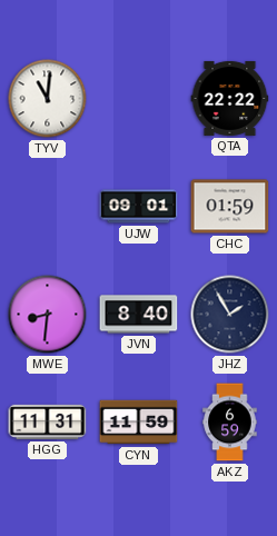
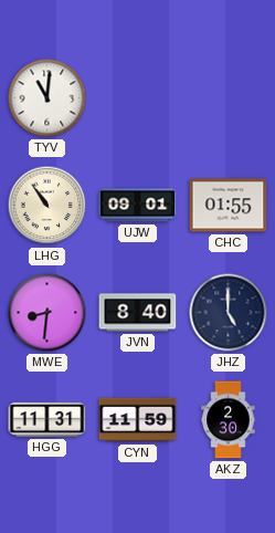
QTA: 22:22 -> none
LHG: none -> 10:54
CHC: 01:59 -> 01:55
JHZ: 1:55 -> 5:00
AKZ: 6:59 -> 2:30
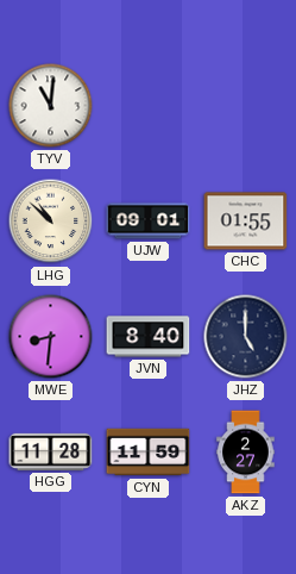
LHG: 10:54 -> 10:52
HGG: 11:31 -> 11:28
AKZ: 2:30 -> 2:27
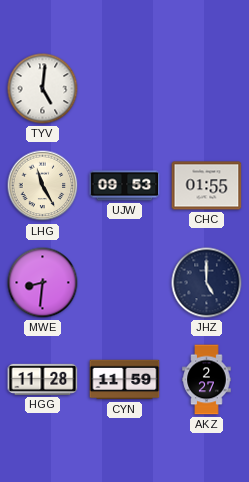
TYV: 11:01 -> 5:01
LHG: 10:52 -> 11:25
UJW: 09:01 -> 09:53
JVN: 8:40 -> none
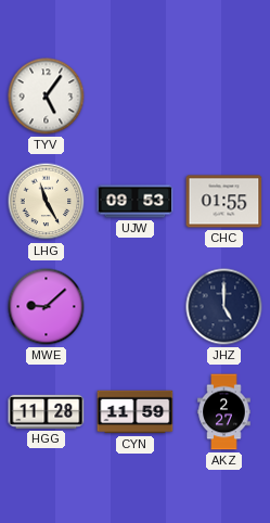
TYV: 5:01 -> 5:06
MWE: 8:31 -> 9:08
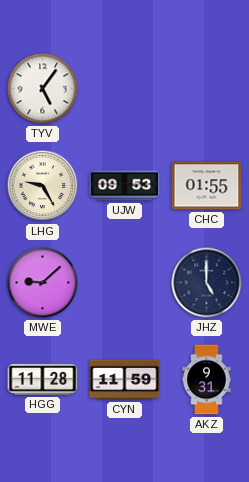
LHG: 11:25 -> 9:25
AKZ: 2:27 -> 9:31
